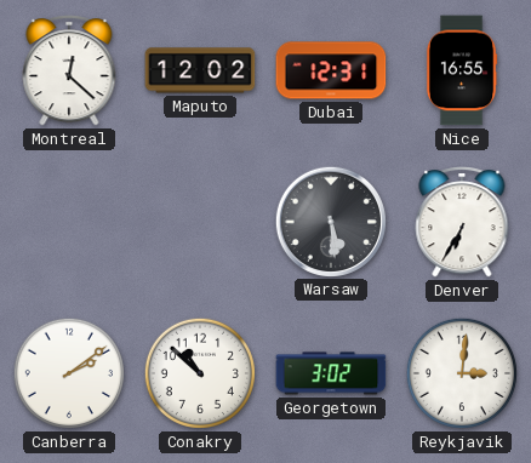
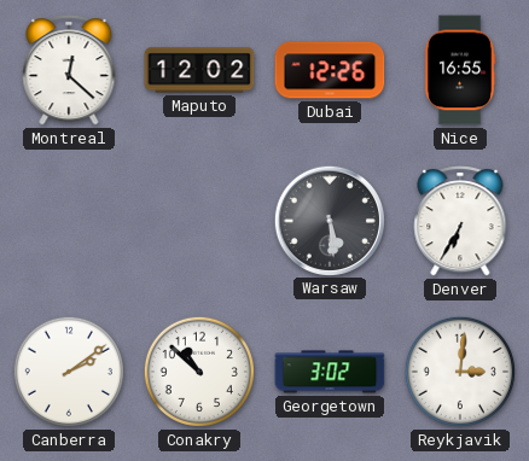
Dubai: 12:31 -> 12:26
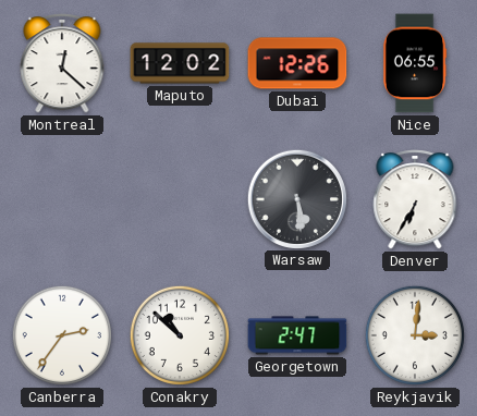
Nice: 16:55 -> 06:55
Canberra: 2:09 -> 2:36
Georgetown: 3:02 -> 2:47
